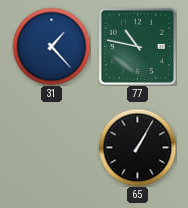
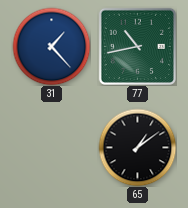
77: 10:47 -> 10:43
65: 1:05 -> 1:09
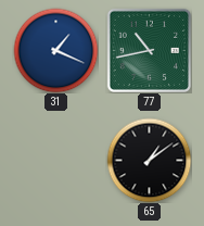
31: 1:23 -> 1:19
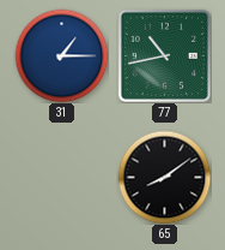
31: 1:19 -> 1:15
65: 1:09 -> 8:09
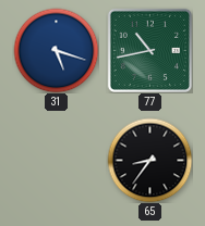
31: 1:15 -> 5:18
65: 8:09 -> 8:36
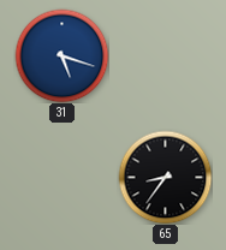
77: 10:43 -> none
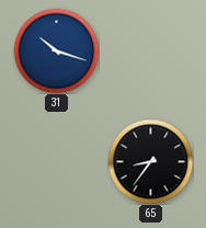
31: 5:18 -> 10:18
